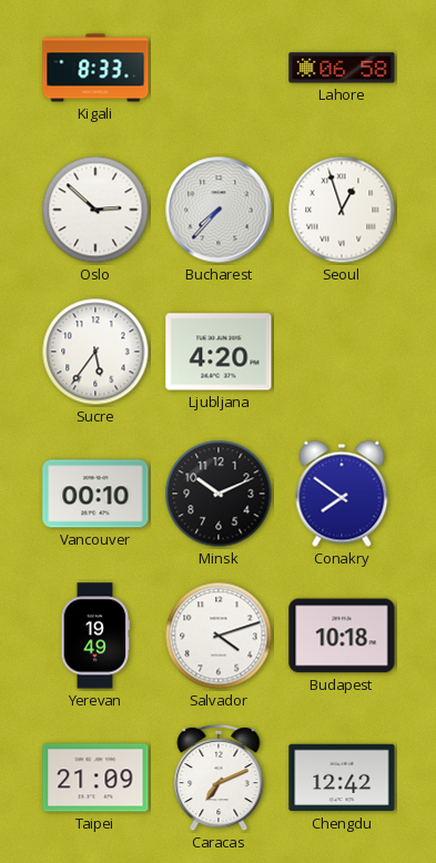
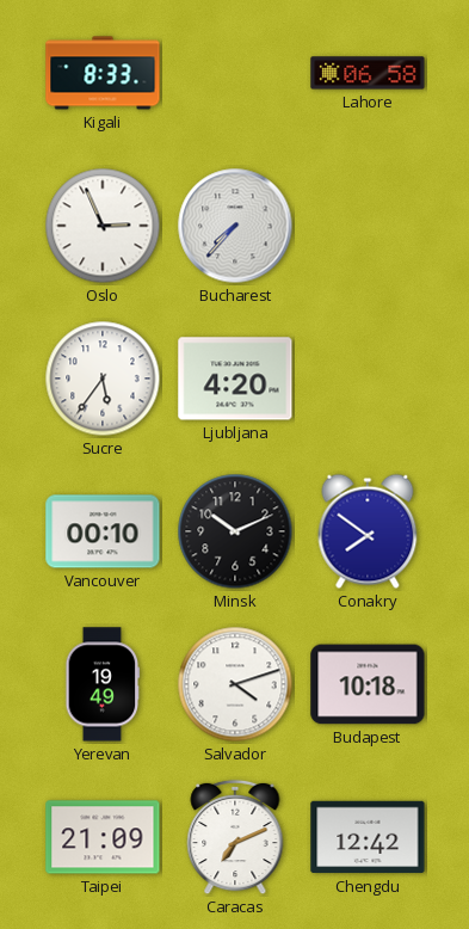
Oslo: 2:52 -> 2:56
Seoul: 12:57 -> none
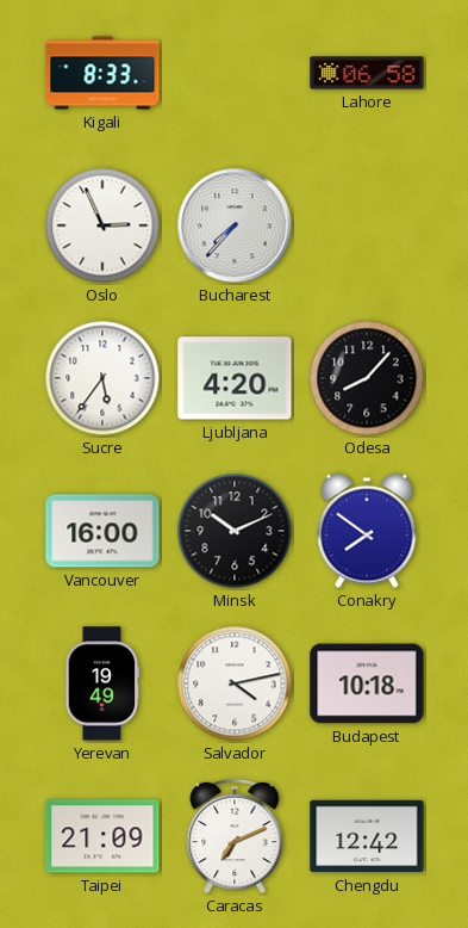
Odesa: none -> 8:07
Vancouver: 00:10 -> 16:00
Salvador: 4:12 -> 4:13
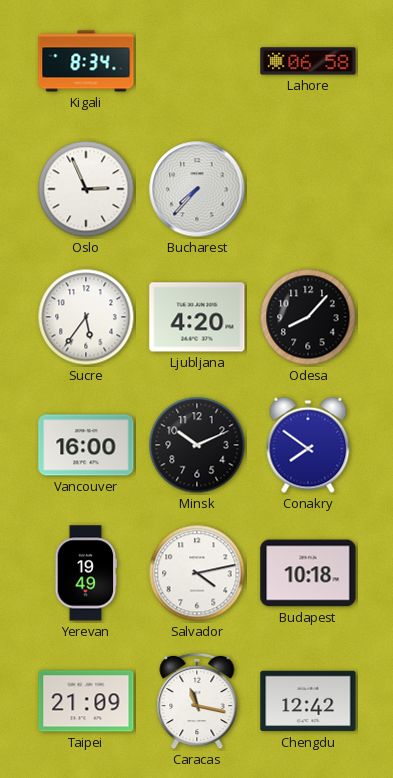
Kigali: 8:33 -> 8:34
Caracas: 7:11 -> 11:17
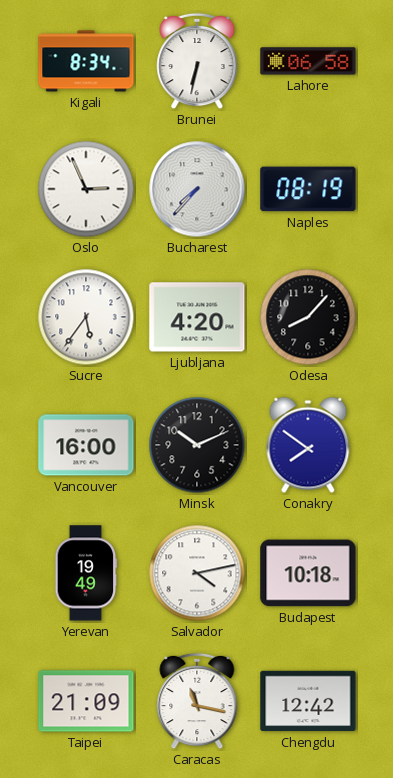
Brunei: none -> 6:32
Naples: none -> 08:19
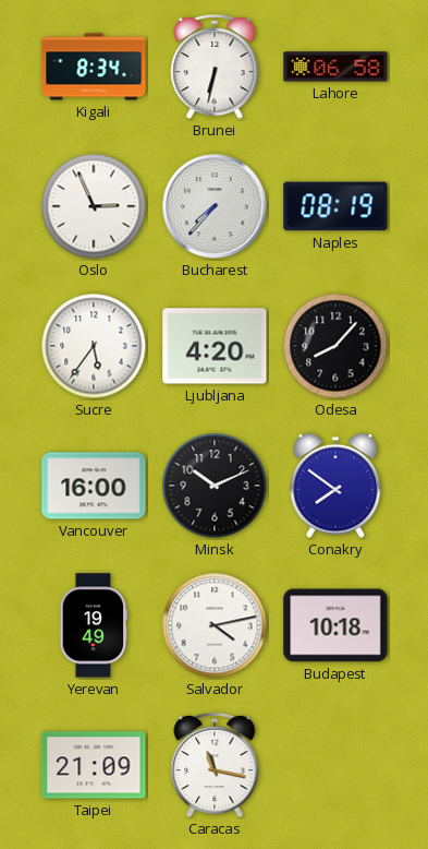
Chengdu: 12:42 -> none
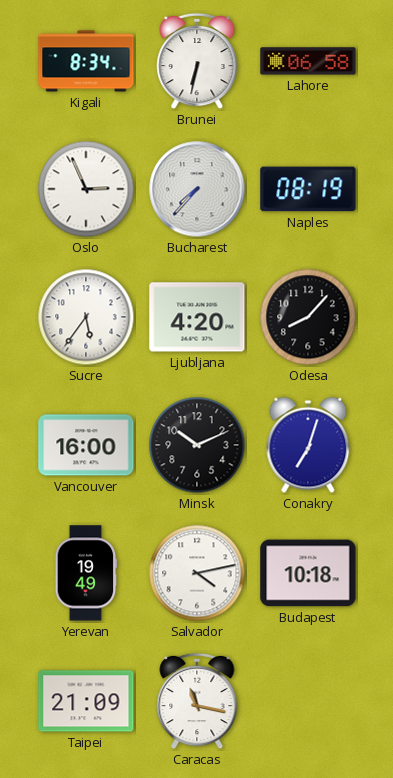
Conakry: 7:51 -> 7:03
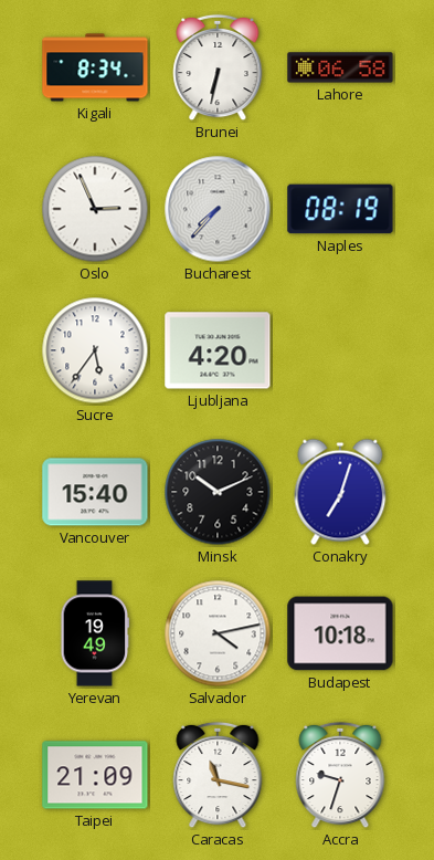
Odesa: 8:07 -> none
Vancouver: 16:00 -> 15:40
Accra: none -> 9:33
